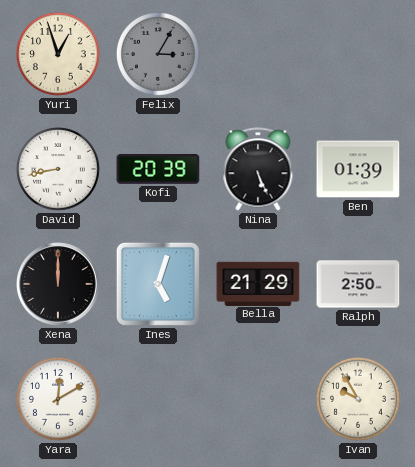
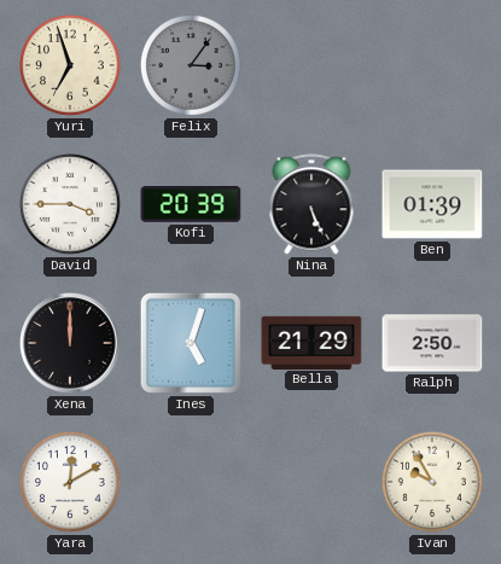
Yuri: 12:57 -> 6:57
Felix: 3:05 -> 3:06
David: 8:43 -> 3:45
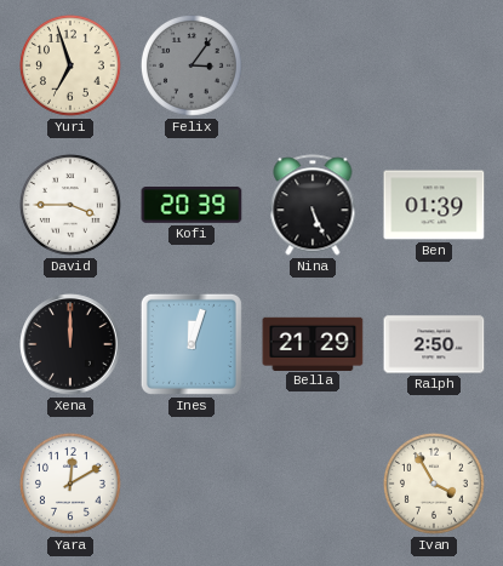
Ines: 5:03 -> 12:03
Ivan: 9:55 -> 3:55
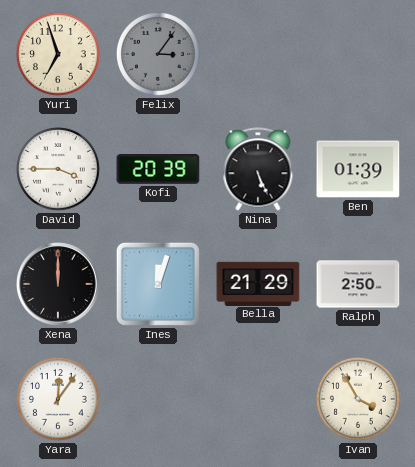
Yara: 12:10 -> 12:06
